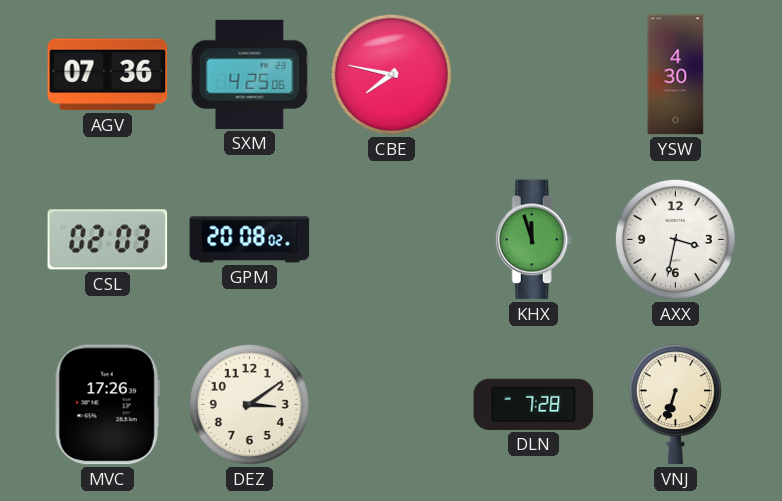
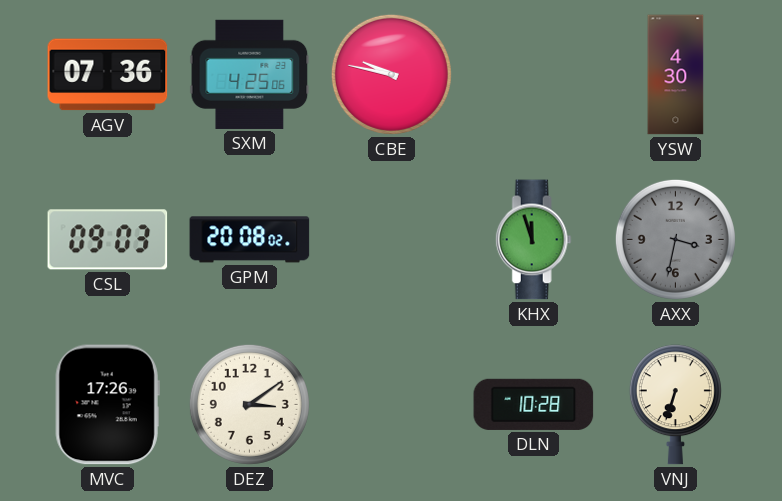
CBE: 7:47 -> 9:47
CSL: 02:03 -> 09:03
AXX dial: white -> grey
DLN: 7:28 -> 10:28
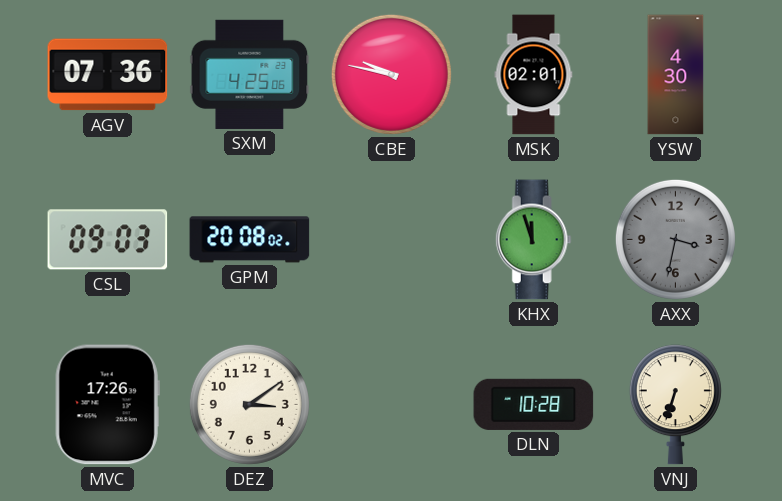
MSK: none -> 02:01
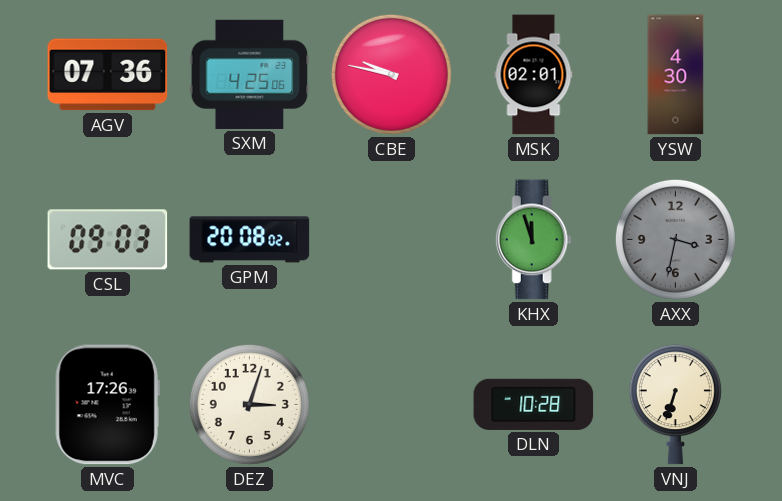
DEZ: 3:09 -> 3:03
